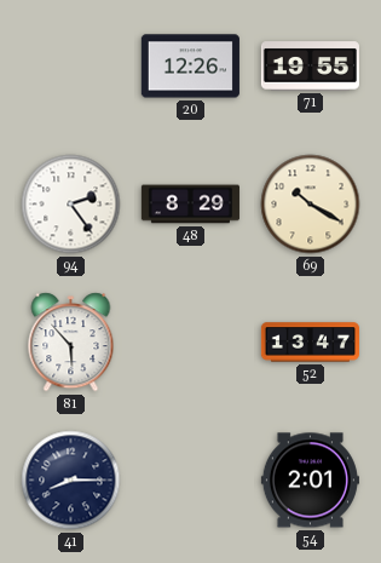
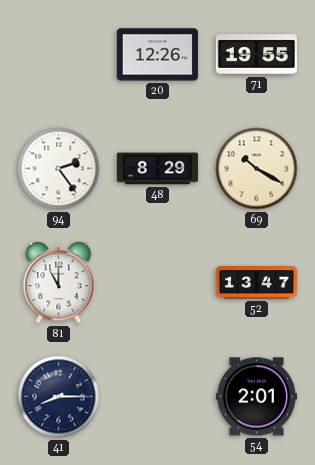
81: 5:53 -> 11:00
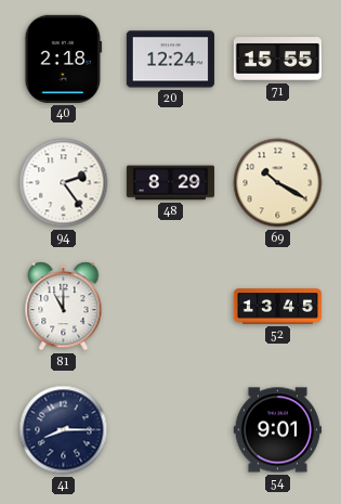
40: none -> 2:18
20: 12:26 -> 12:24
71: 19:55 -> 15:55
52: 13:47 -> 13:45
54: 2:01 -> 9:01
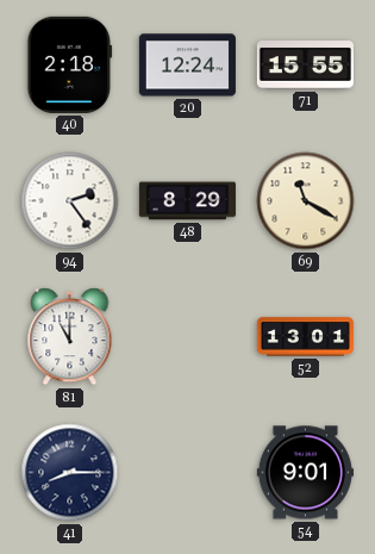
69: 10:20 -> 11:20
52: 13:45 -> 13:01
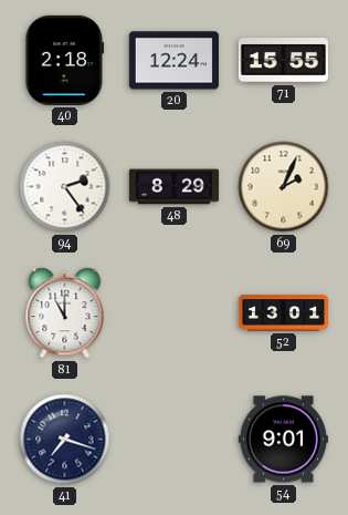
69: 11:20 -> 2:04
41: 8:15 -> 7:18
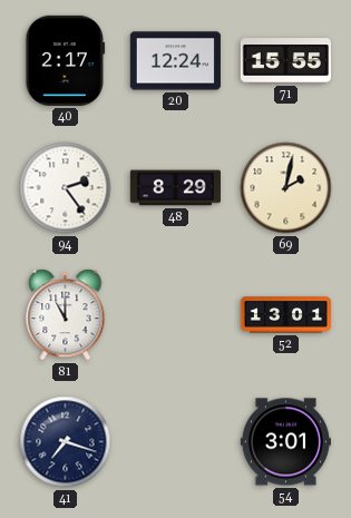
40: 2:18 -> 2:17
69: 2:04 -> 2:02
54: 9:01 -> 3:01
